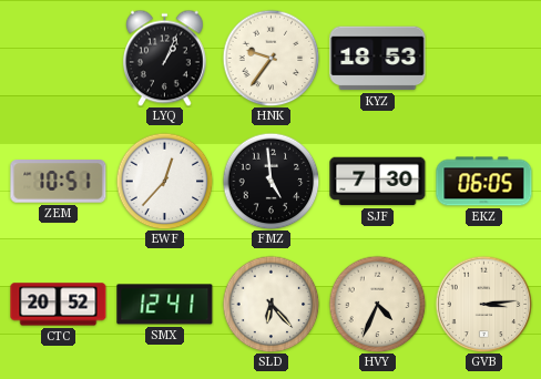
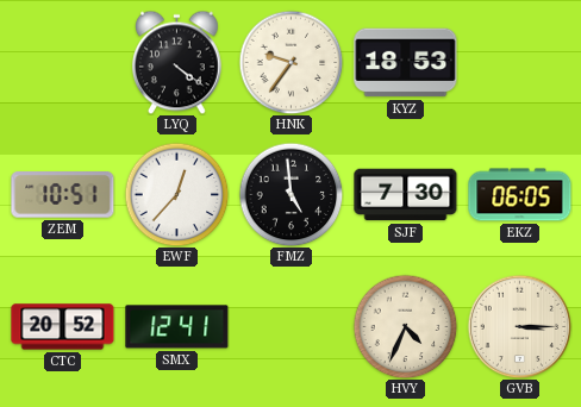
LYQ: 1:04 -> 4:21
SLD: 6:23 -> none
GVB: 3:14 -> 3:15
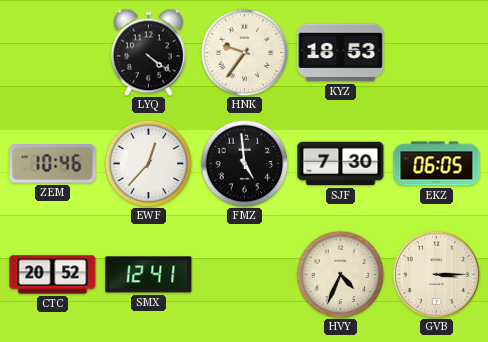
ZEM: 10:51 -> 10:46
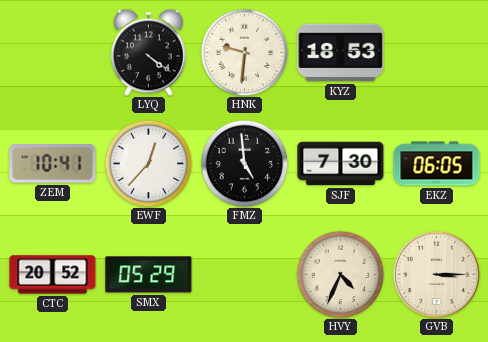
HNK: 9:36 -> 9:31
ZEM: 10:46 -> 10:41
SMX: 12:41 -> 05:29
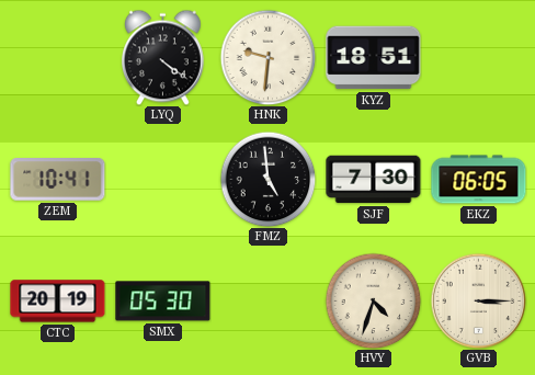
KYZ: 18:53 -> 18:51
EWF: 12:37 -> none
CTC: 20:52 -> 20:19
SMX: 05:29 -> 05:30
HVY: 4:34 -> 4:33
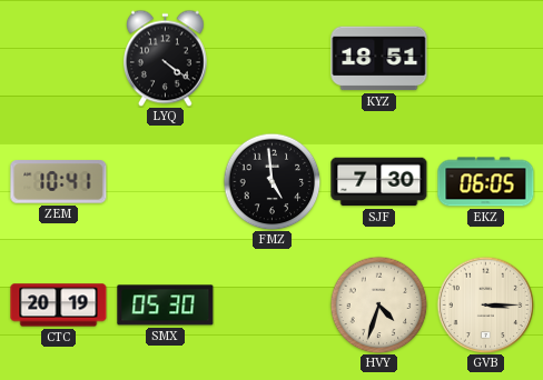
HNK: 9:31 -> none
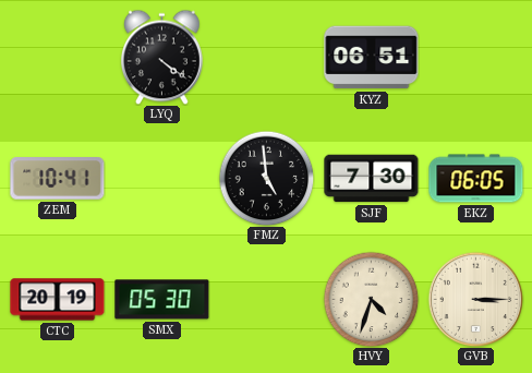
KYZ: 18:51 -> 06:51
